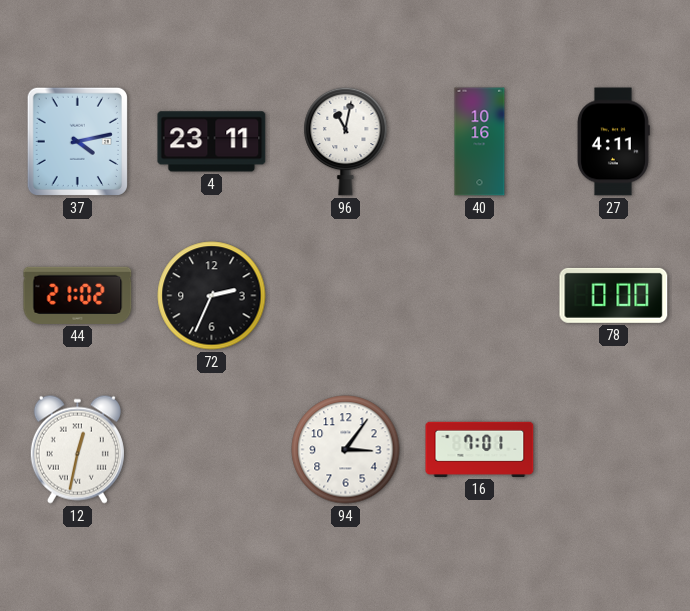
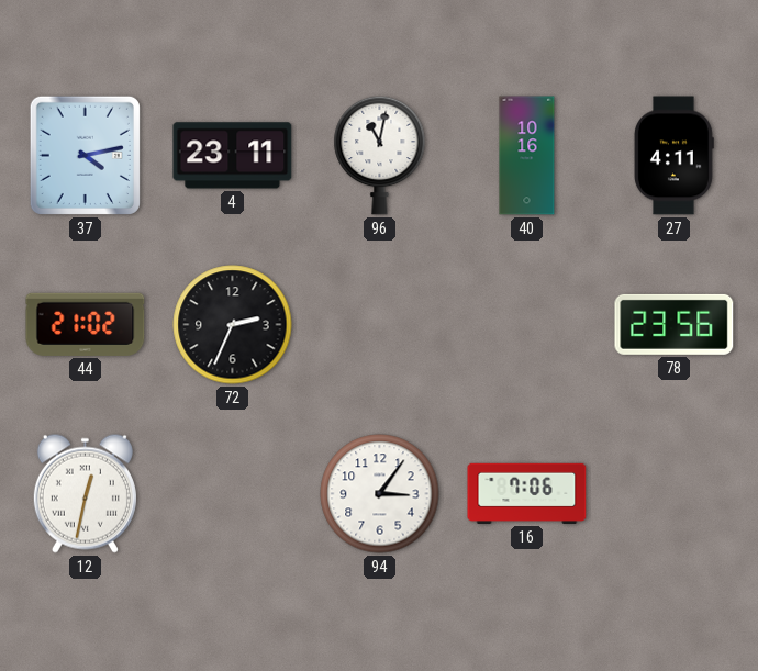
78: 0:00 -> 23:56
16: 7:01 -> 7:06
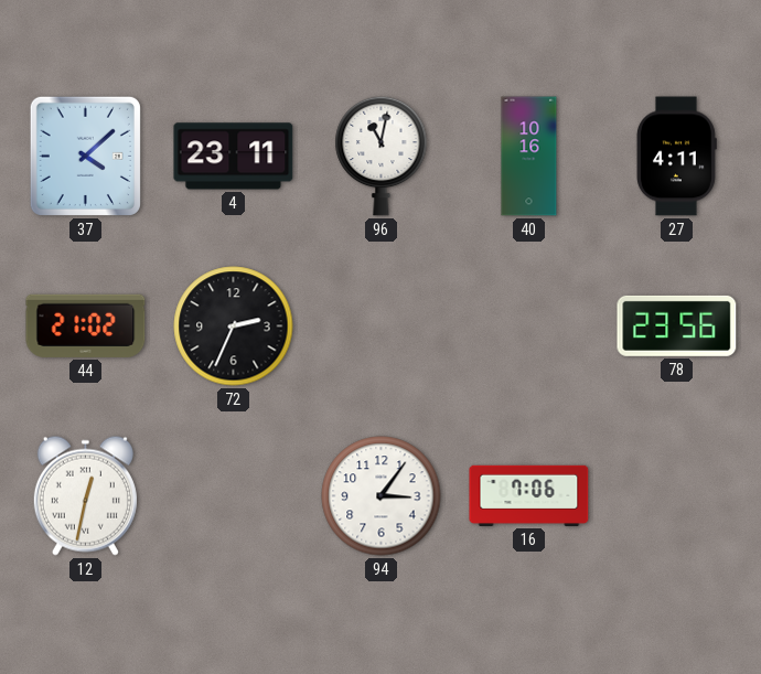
37: 4:13 -> 4:08
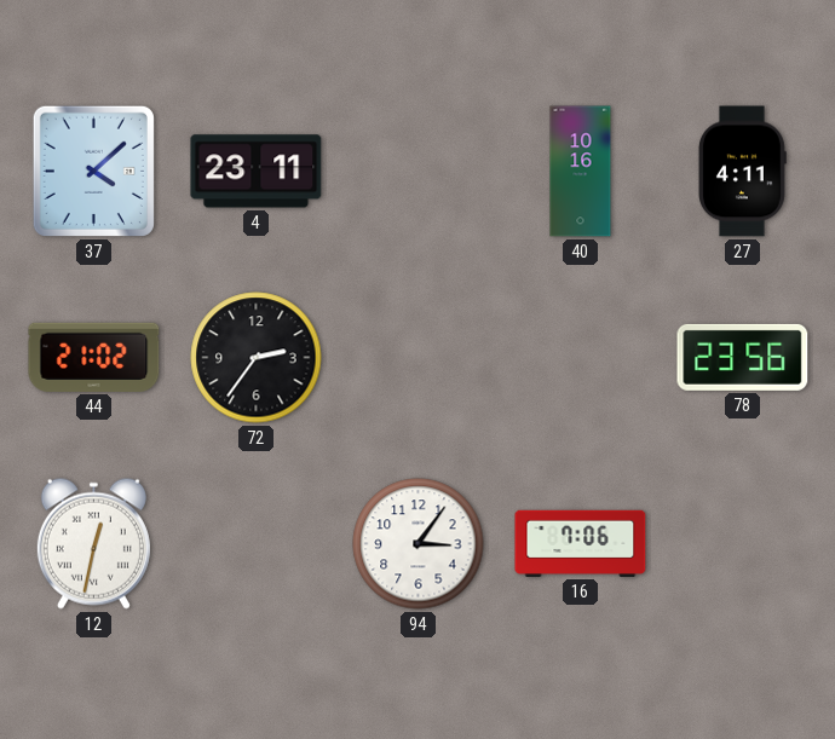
96: 11:02 -> none
72: 2:34 -> 2:36
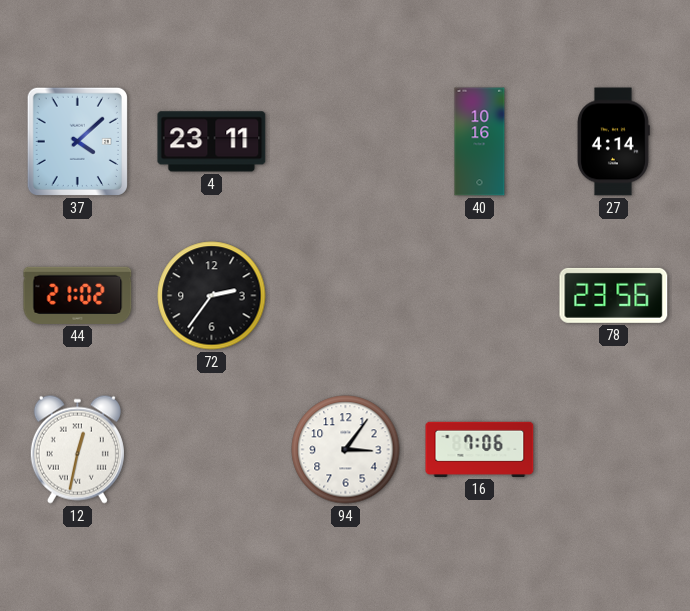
27: 4:11 -> 4:14
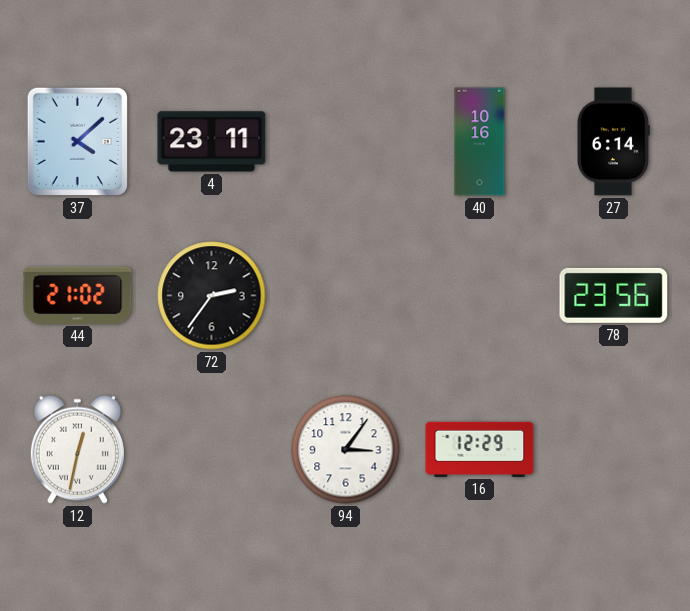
27: 4:14 -> 6:14
16: 7:06 -> 12:29
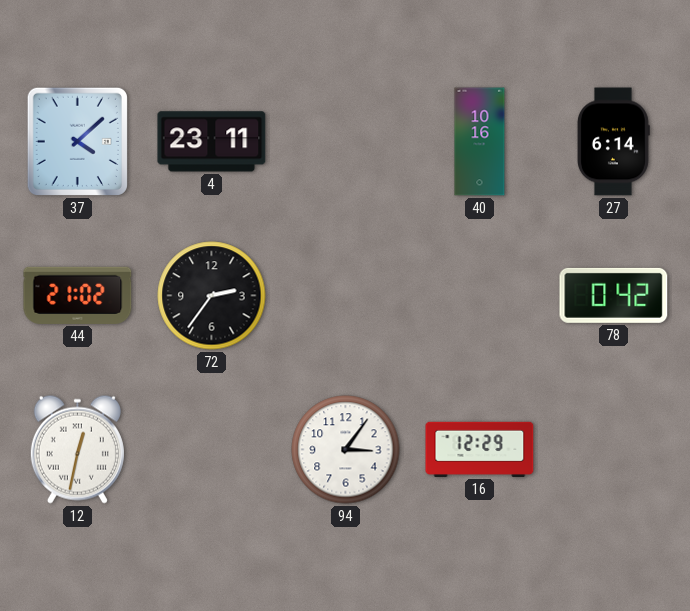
78: 23:56 -> 0:42
